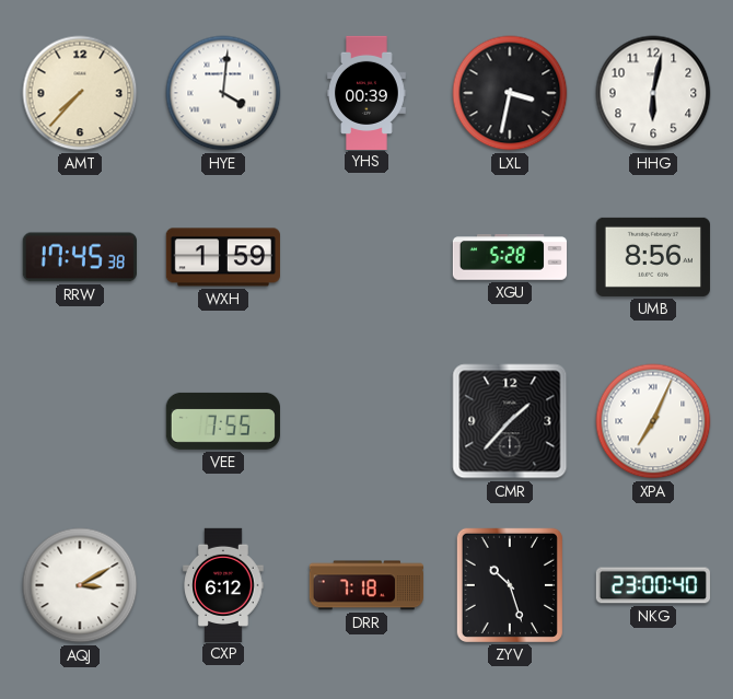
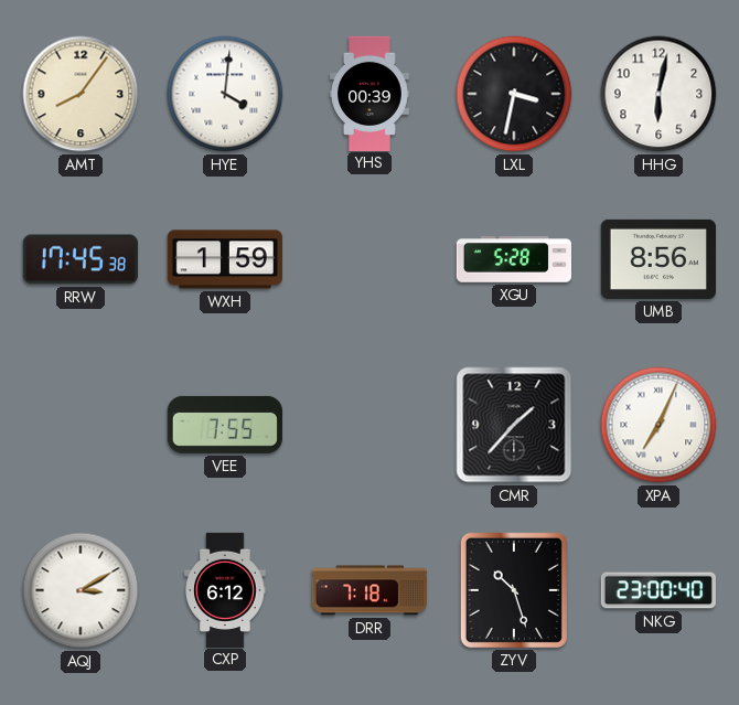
AMT: 7:37 -> 8:06
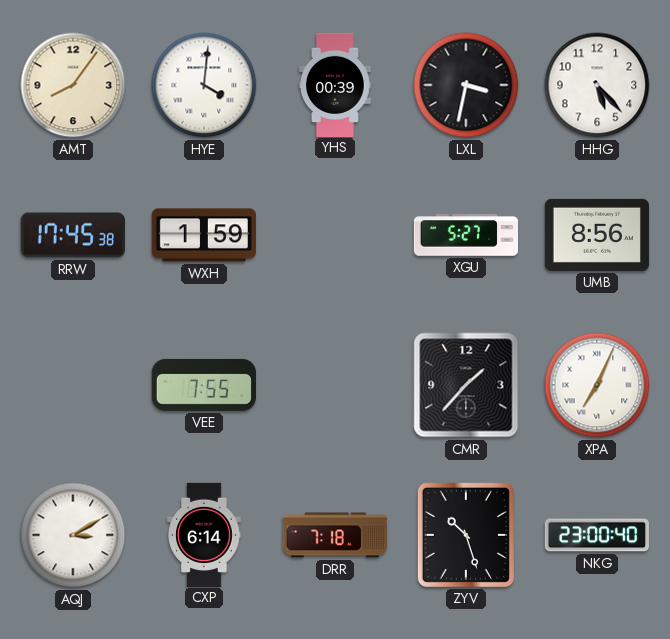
HHG: 6:02 -> 5:23
XGU: 5:28 -> 5:27
CXP: 6:12 -> 6:14
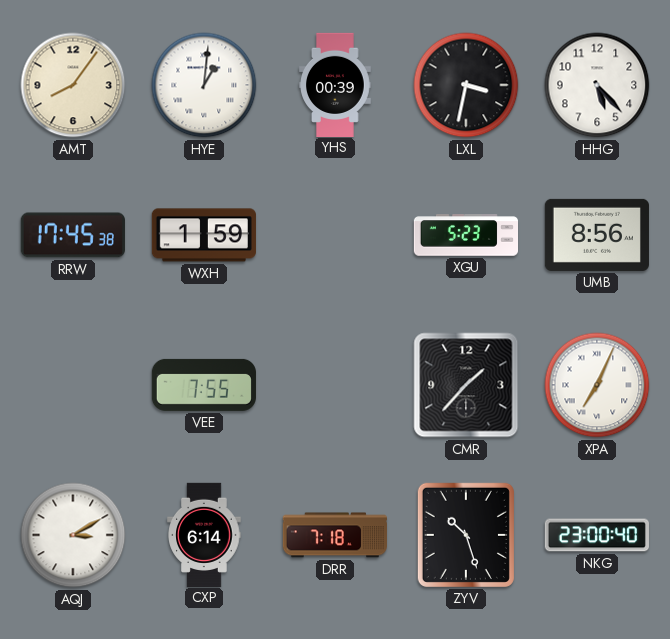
HYE: 4:01 -> 1:01
XGU: 5:27 -> 5:23
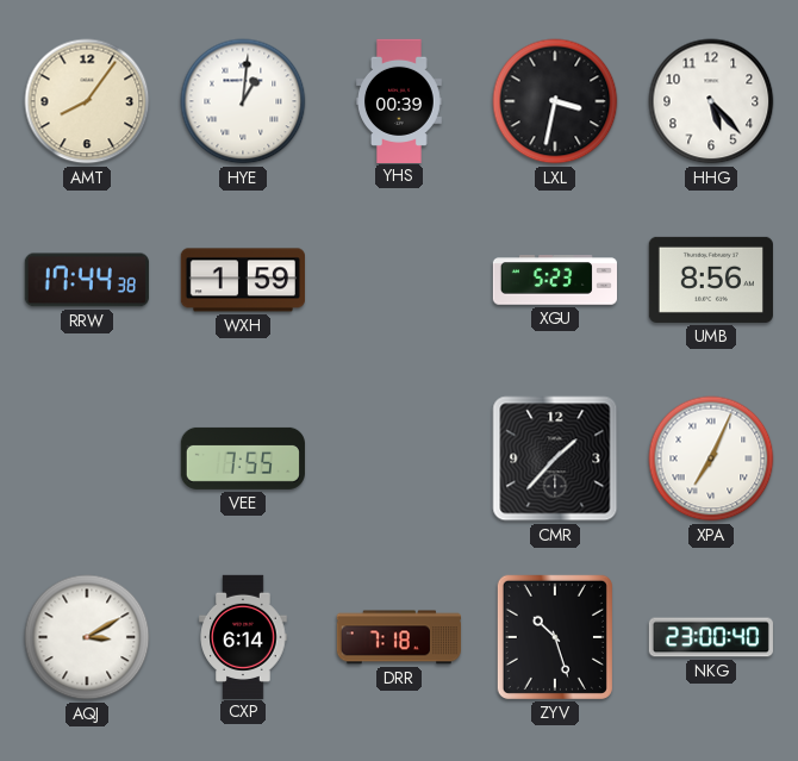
RRW: 17:45 -> 17:44
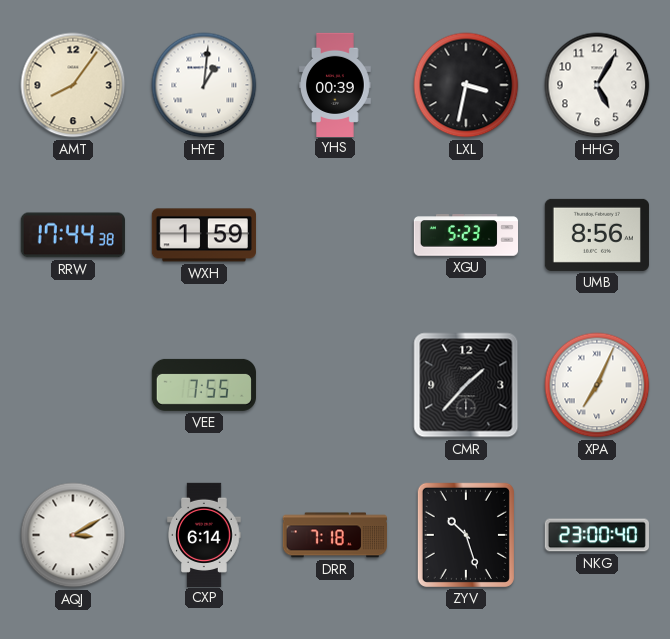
HHG: 5:23 -> 5:05
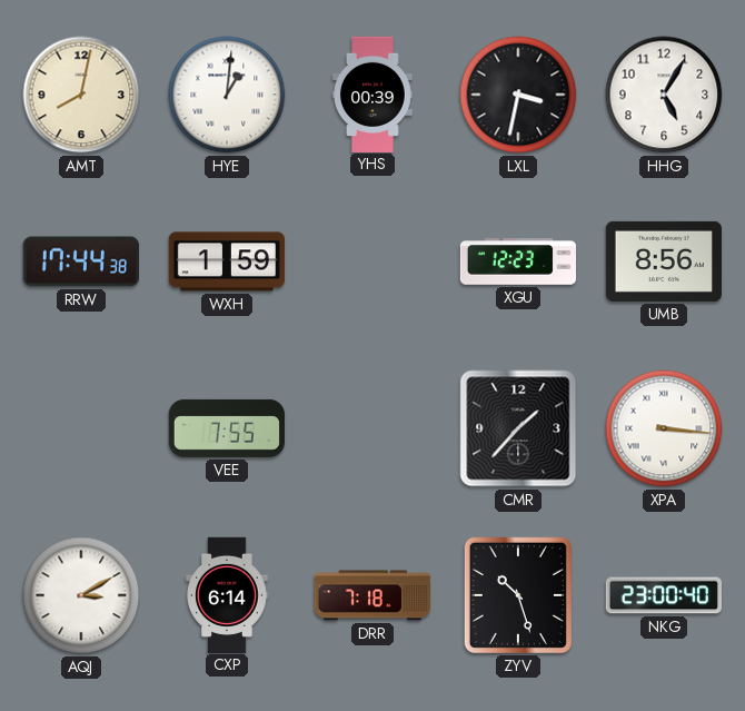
AMT: 8:06 -> 8:02
XGU: 5:23 -> 12:23
XPA: 7:04 -> 3:16
